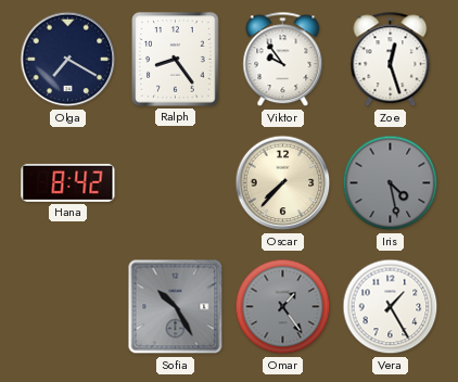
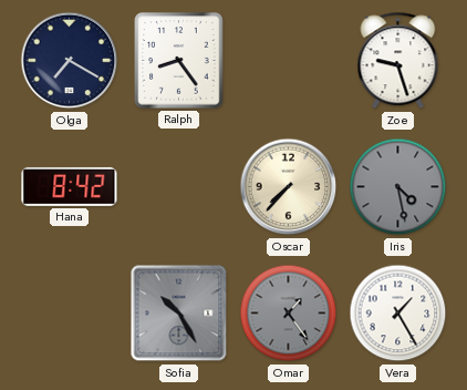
Viktor: 9:54 -> none
Zoe: 12:27 -> 9:27
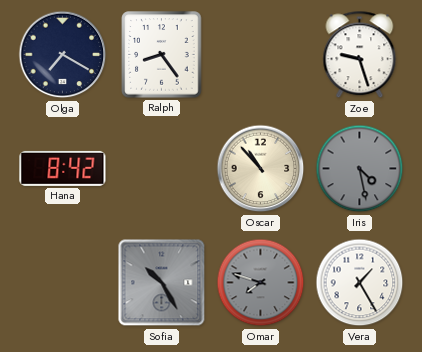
Oscar: 7:37 -> 10:53
Omar: 1:24 -> 7:48
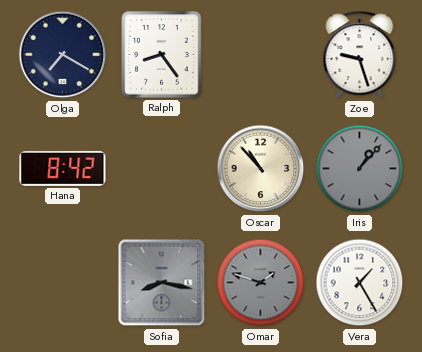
Iris: 4:28 -> 1:07
Sofia: 10:25 -> 8:17
Omar: 7:48 -> 1:48
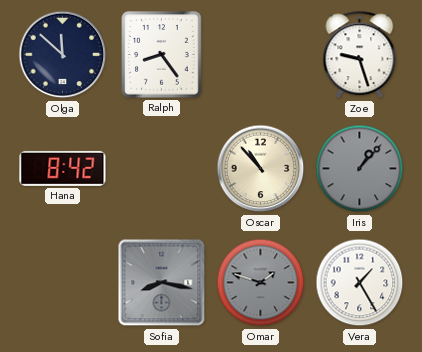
Olga: 7:20 -> 11:52
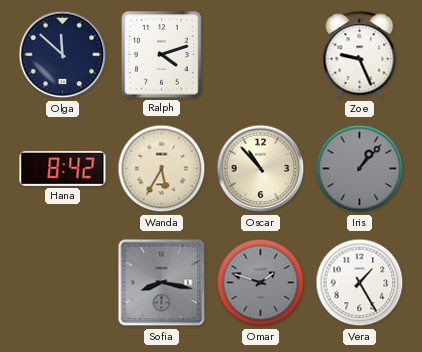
Ralph: 8:24 -> 4:12
Zoe: 9:27 -> 9:26
Wanda: none -> 5:35
